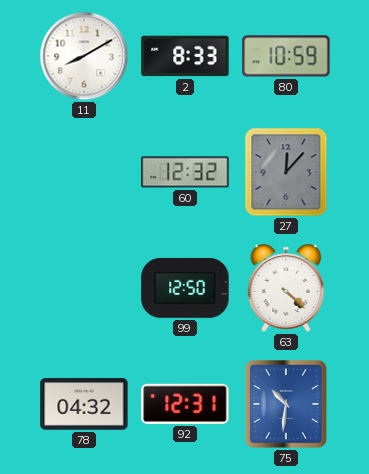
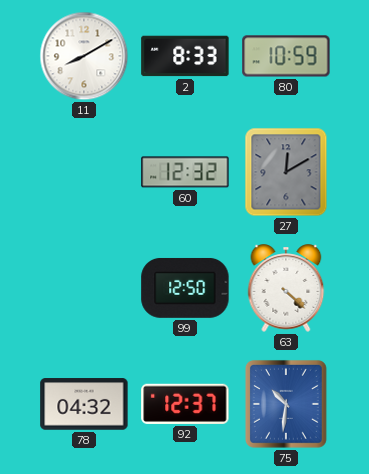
27: 12:07 -> 12:10
92: 12:31 -> 12:37
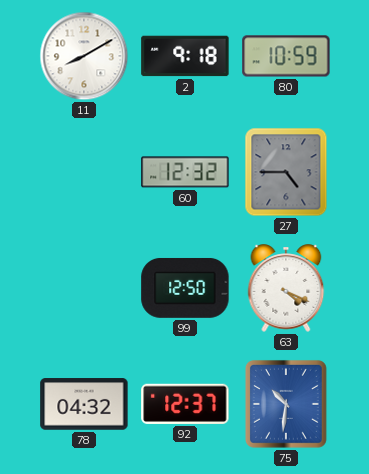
2: 8:33 -> 9:18
27: 12:10 -> 4:45
63: 4:22 -> 4:19
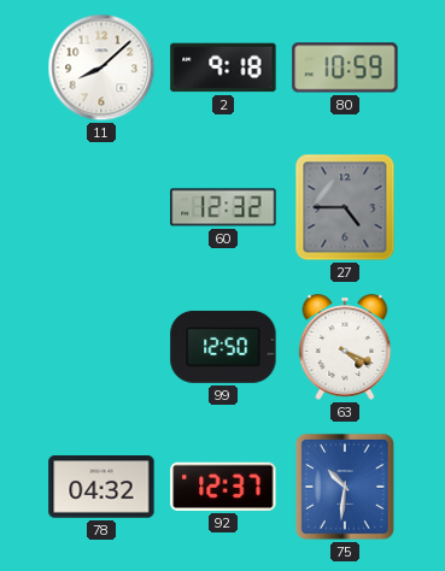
11: 8:10 -> 8:08
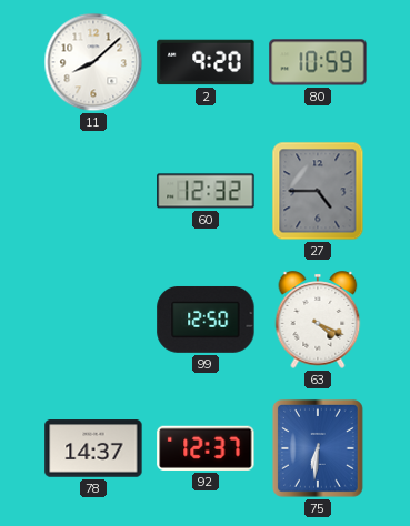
2: 9:18 -> 9:20
78: 04:32 -> 14:37
75: 10:31 -> 6:31
